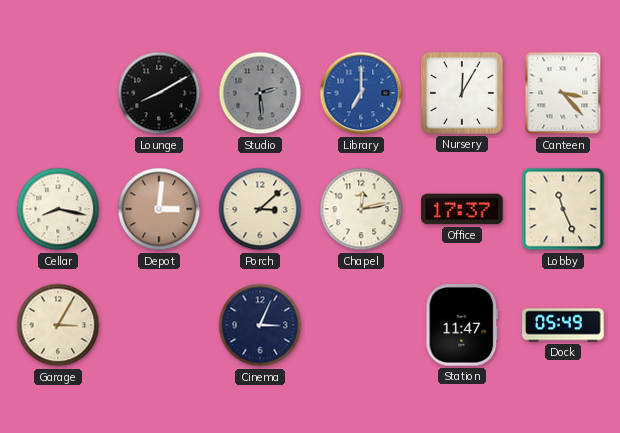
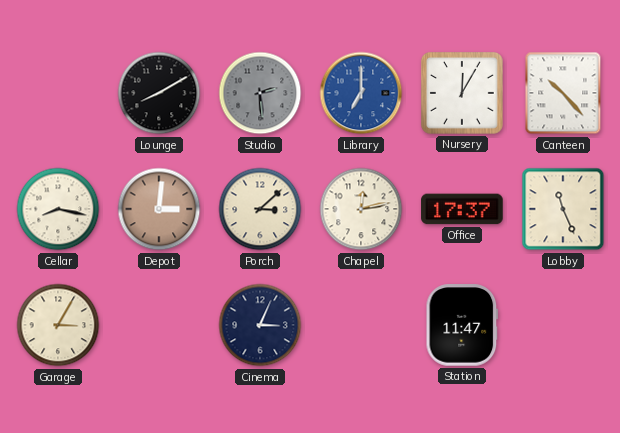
Canteen: 3:23 -> 10:23
Dock: 05:49 -> none
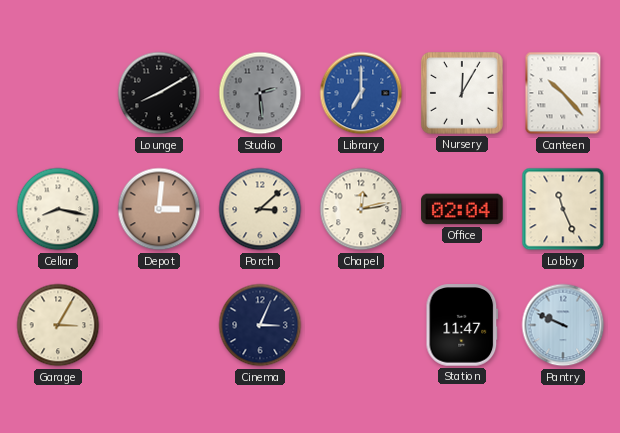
Office: 17:37 -> 02:04
Pantry: none -> 9:49
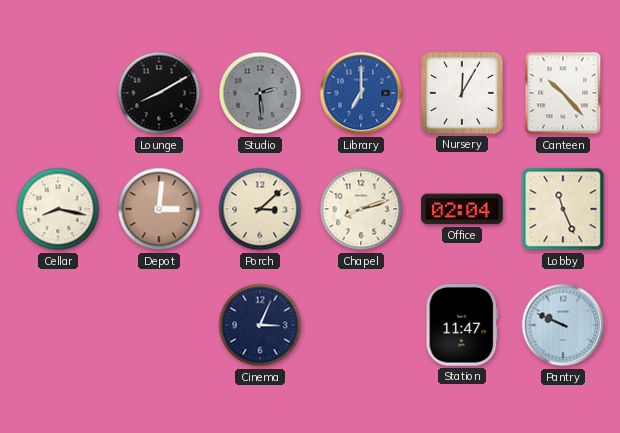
Chapel: 12:13 -> 8:12
Garage: 3:05 -> none
